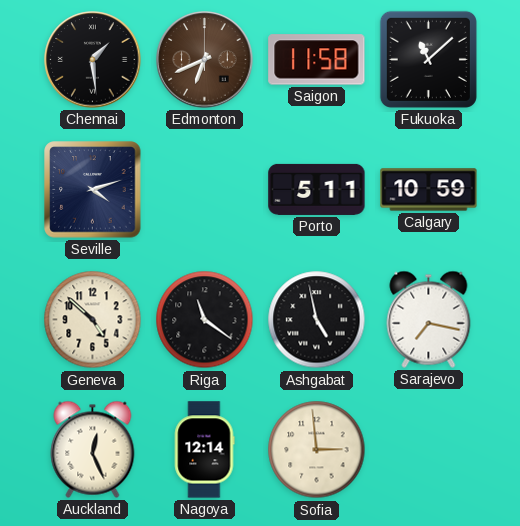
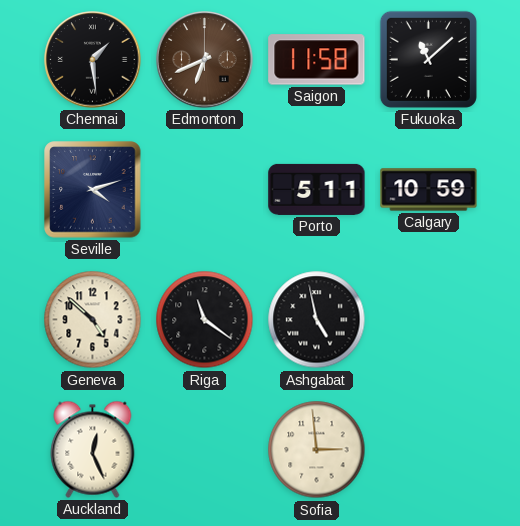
Sarajevo: 7:17 -> none
Nagoya: 12:14 -> none
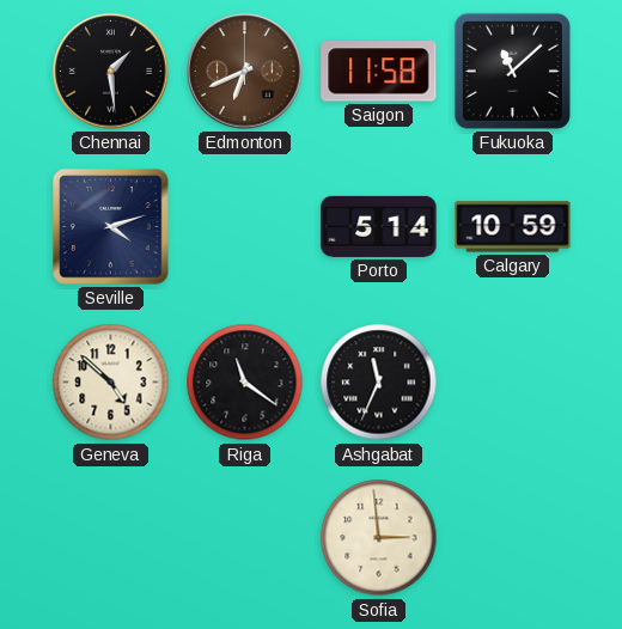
Porto: 5:11 -> 5:14
Ashgabat: 4:58 -> 11:34
Auckland: 12:26 -> none
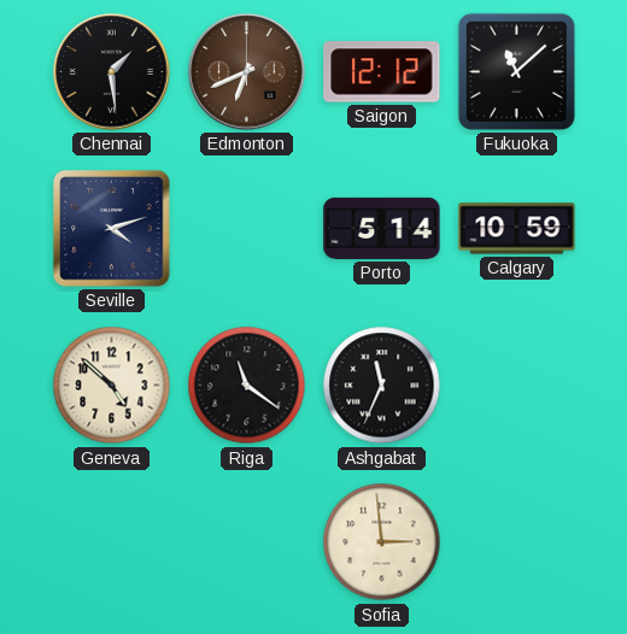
Saigon: 11:58 -> 12:12
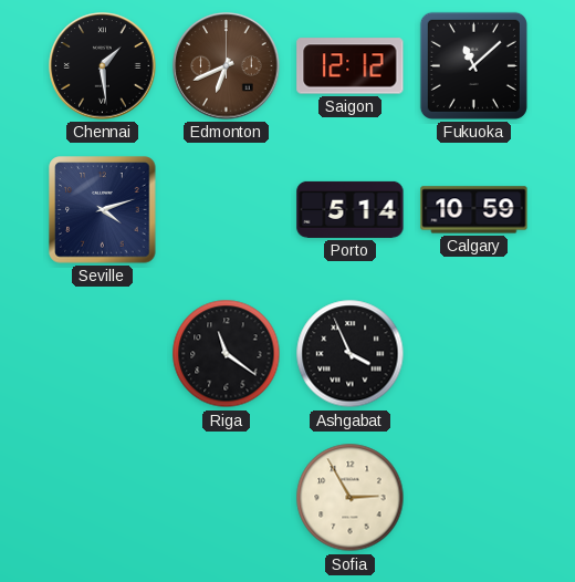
Geneva: 4:52 -> none
Ashgabat: 11:34 -> 3:56
Sofia: 2:59 -> 2:55
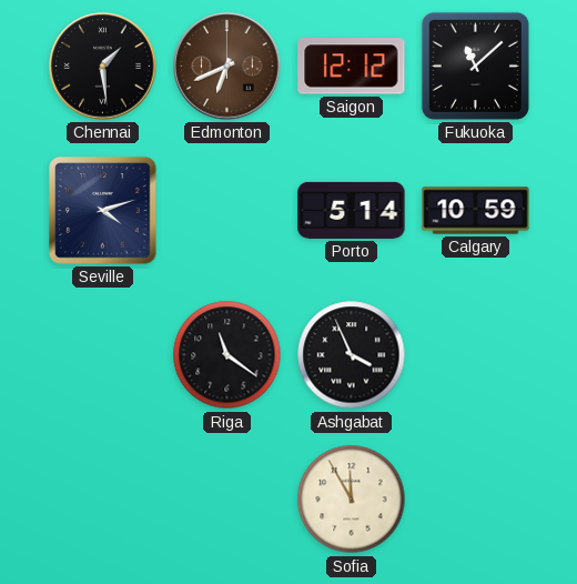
Sofia: 2:55 -> 11:55
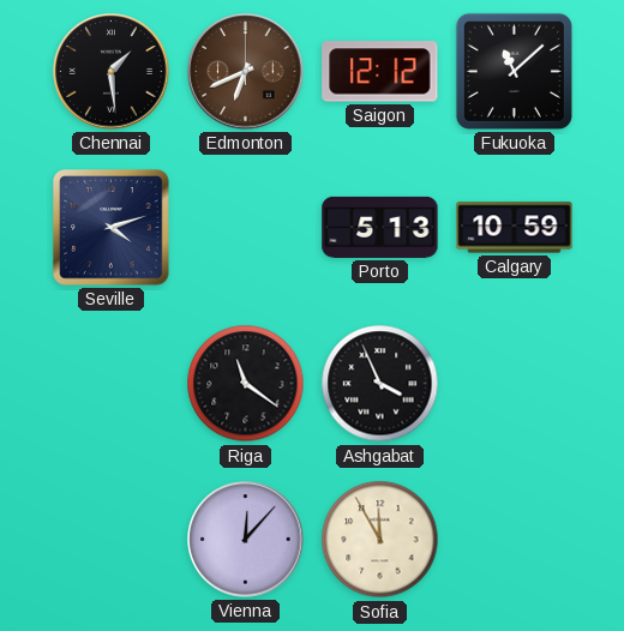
Porto: 5:14 -> 5:13
Vienna: none -> 12:07
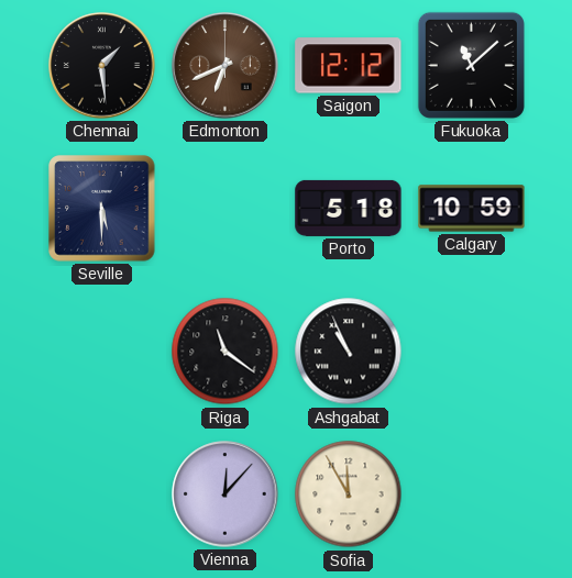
Seville: 4:12 -> 5:30
Porto: 5:13 -> 5:18
Ashgabat: 3:56 -> 10:56
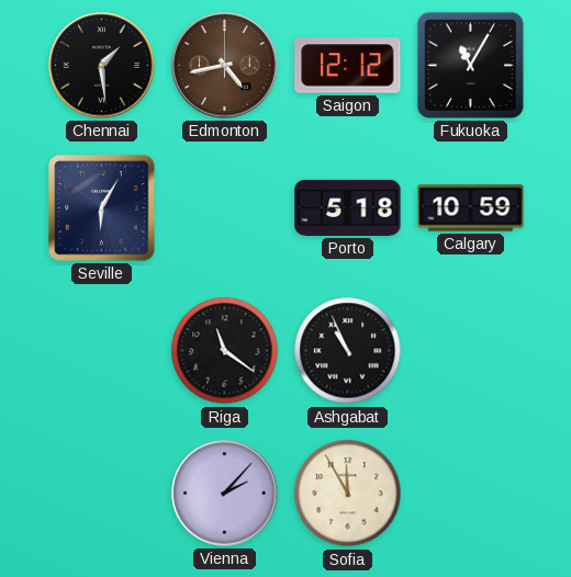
Edmonton: 6:41 -> 4:43
Fukuoka: 11:08 -> 11:05
Seville: 5:30 -> 6:05
Vienna: 12:07 -> 2:07
